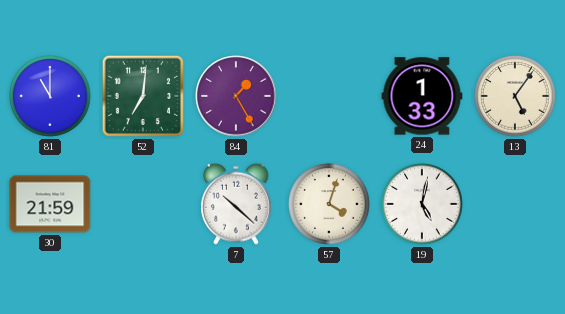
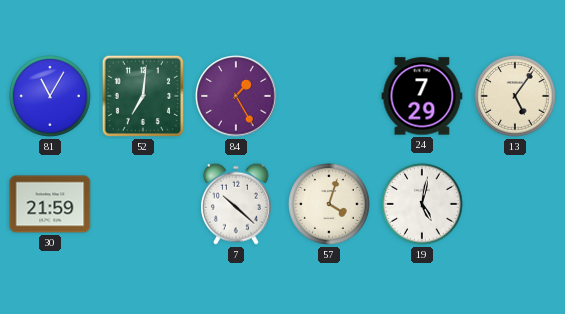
81: 11:00 -> 11:05
24: 1:33 -> 7:29
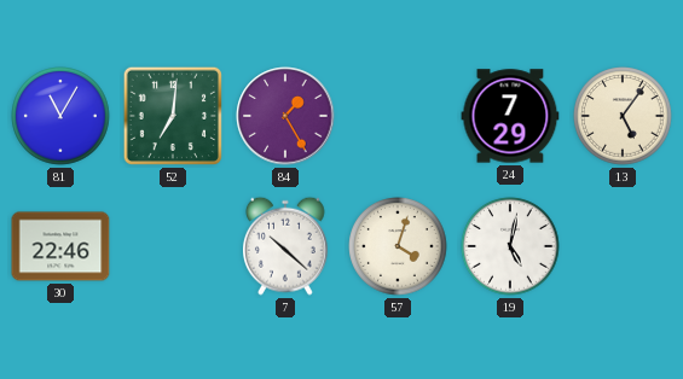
30: 21:59 -> 22:46
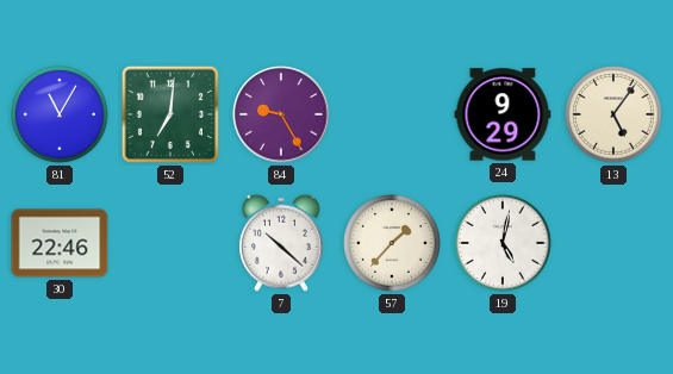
84: 1:25 -> 9:25
24: 7:29 -> 9:29
57: 4:03 -> 1:37
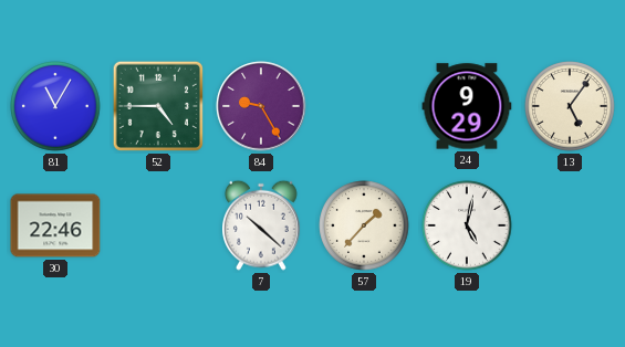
52: 7:01 -> 4:45
